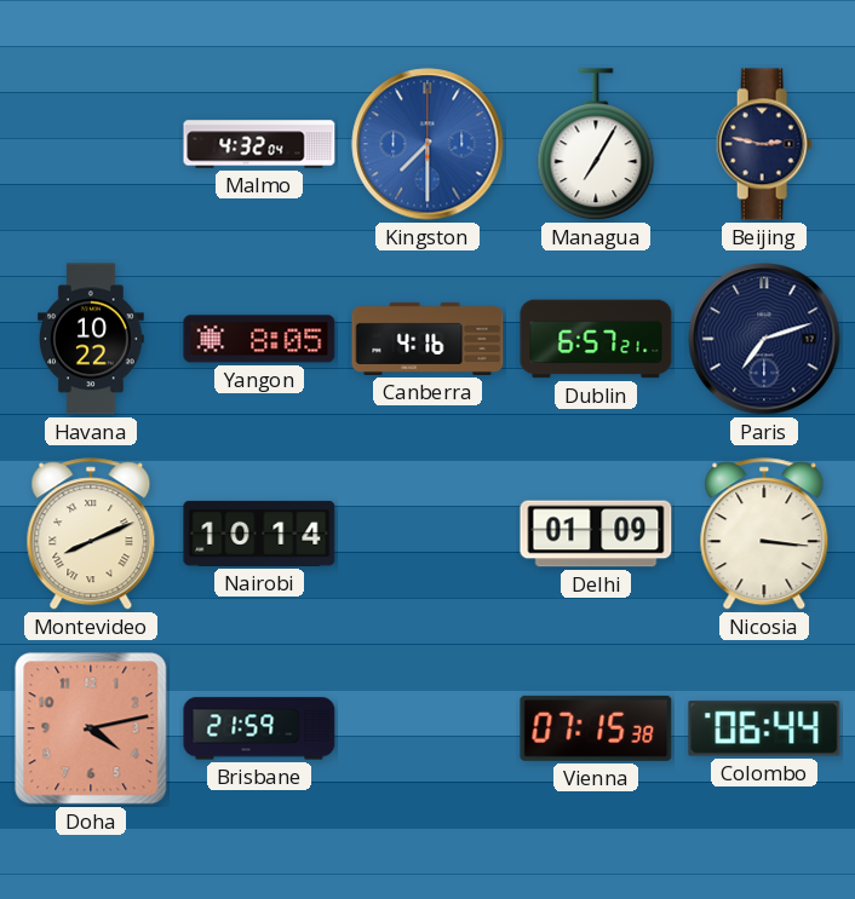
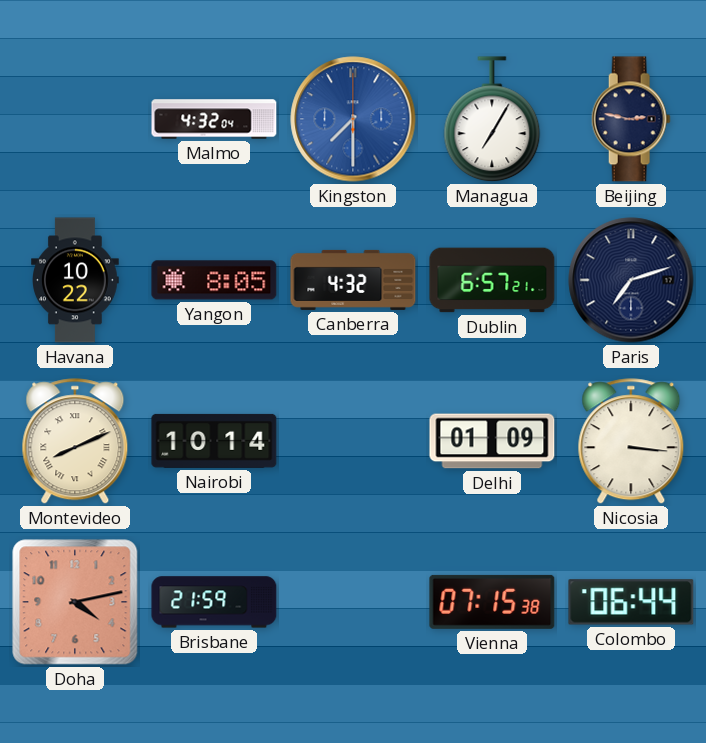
Canberra: 4:16 -> 4:32
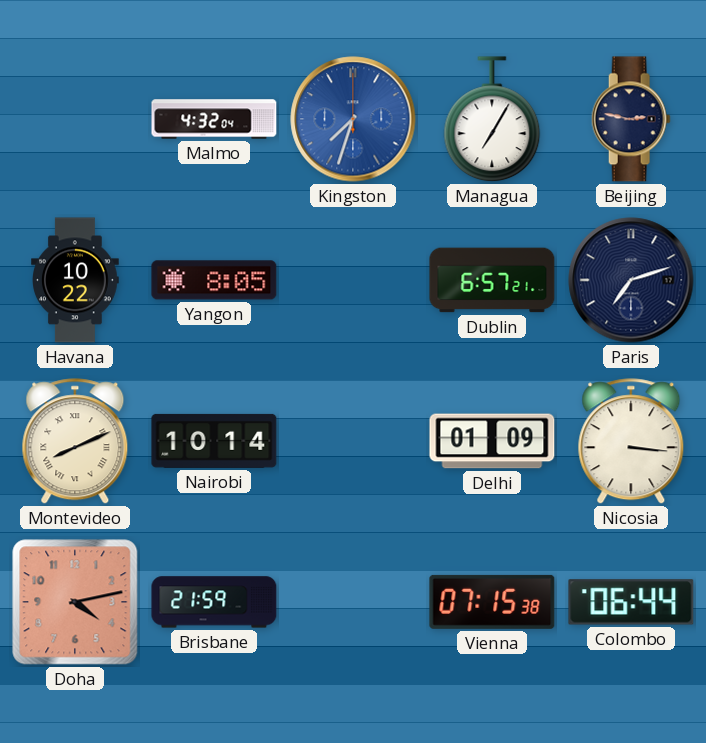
Kingston: 7:30 -> 7:33
Canberra: 4:32 -> none
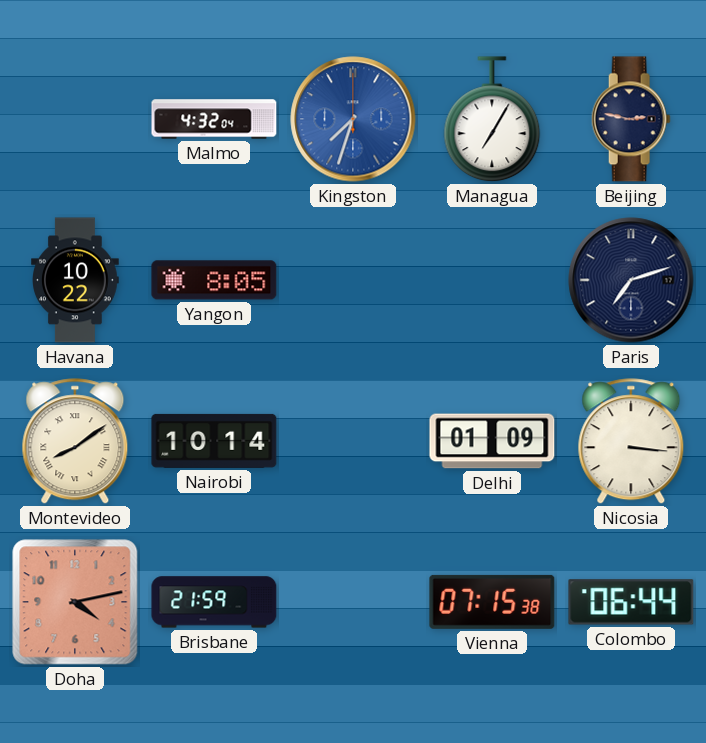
Dublin: 6:57 -> none
Montevideo: 8:11 -> 8:09
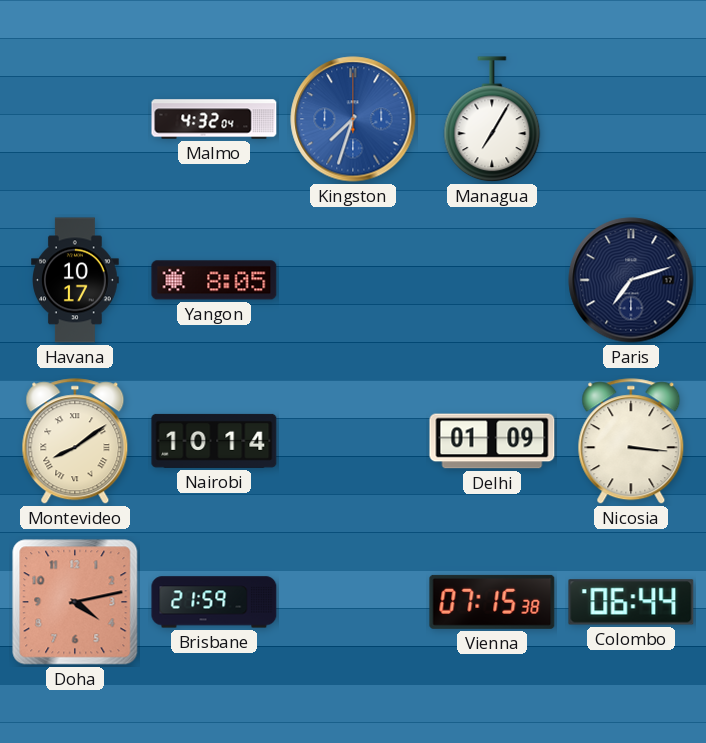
Beijing: 2:47 -> none
Havana: 10:22 -> 10:17
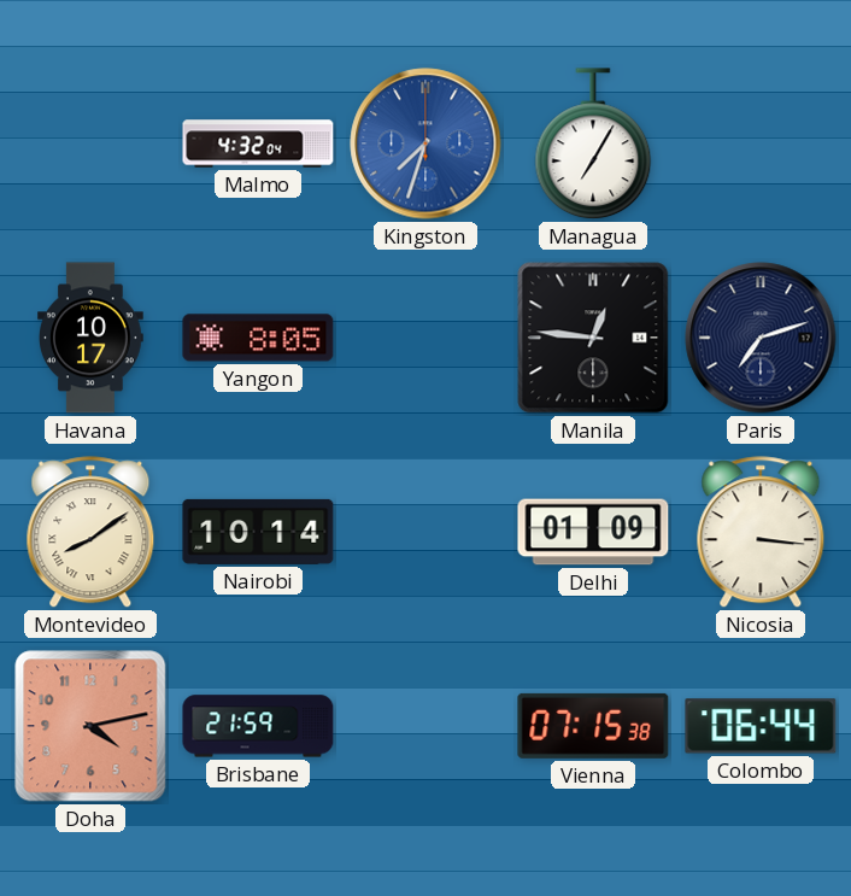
Manila: none -> 12:46
